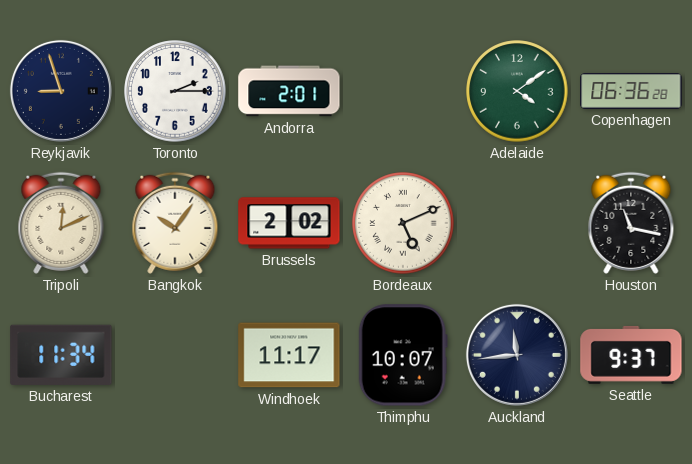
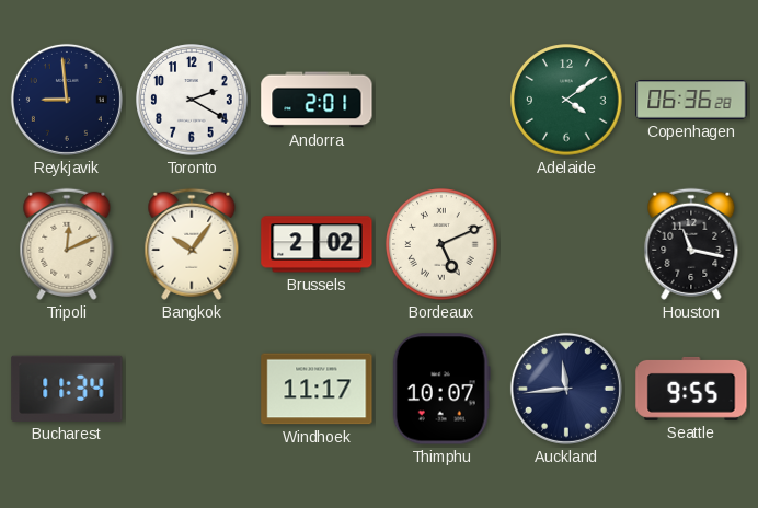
Reykjavik: 8:57 -> 8:59
Toronto: 2:15 -> 2:20
Seattle: 9:37 -> 9:55
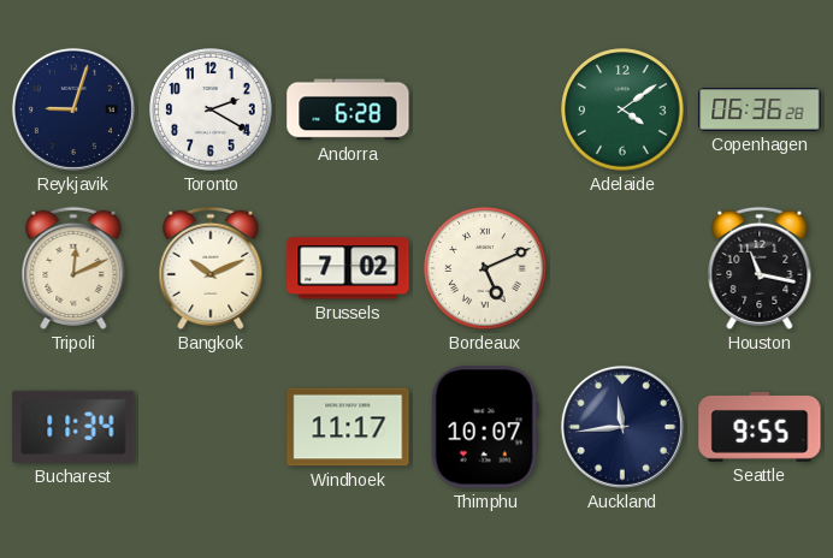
Reykjavik: 8:59 -> 9:03
Andorra: 2:01 -> 6:28
Bangkok: 10:06 -> 10:11
Brussels: 2:02 -> 7:02
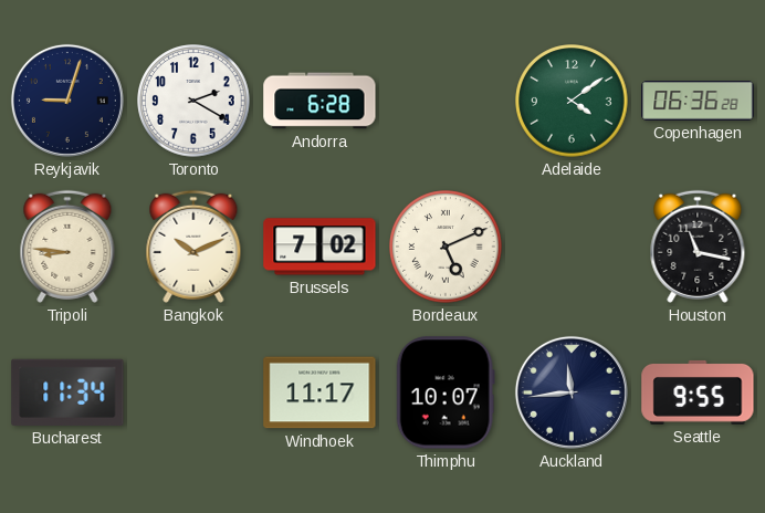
Tripoli: 12:11 -> 8:46
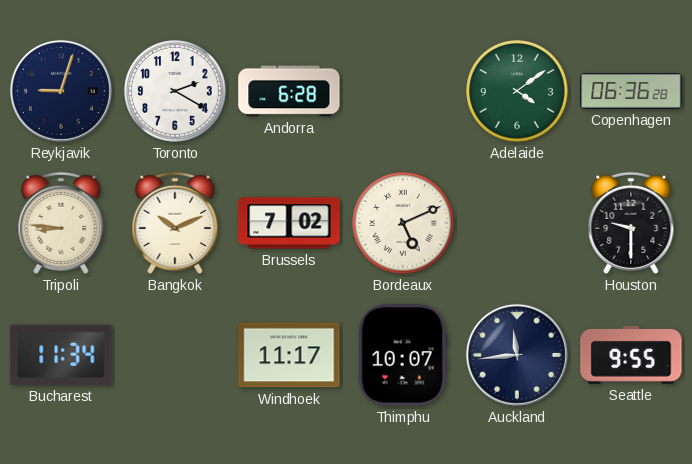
Houston: 11:17 -> 9:30
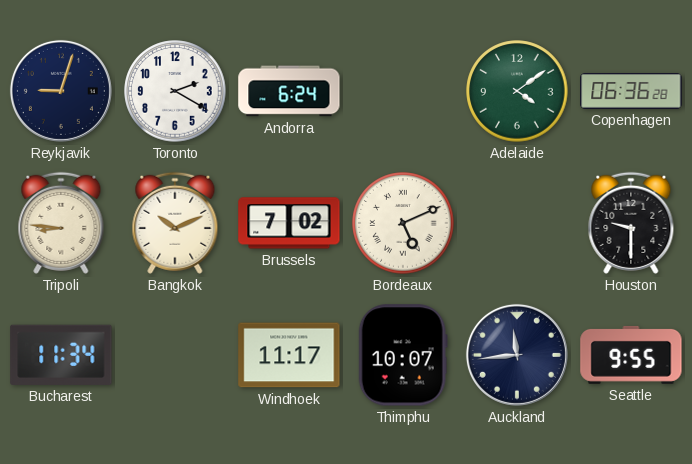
Andorra: 6:28 -> 6:24
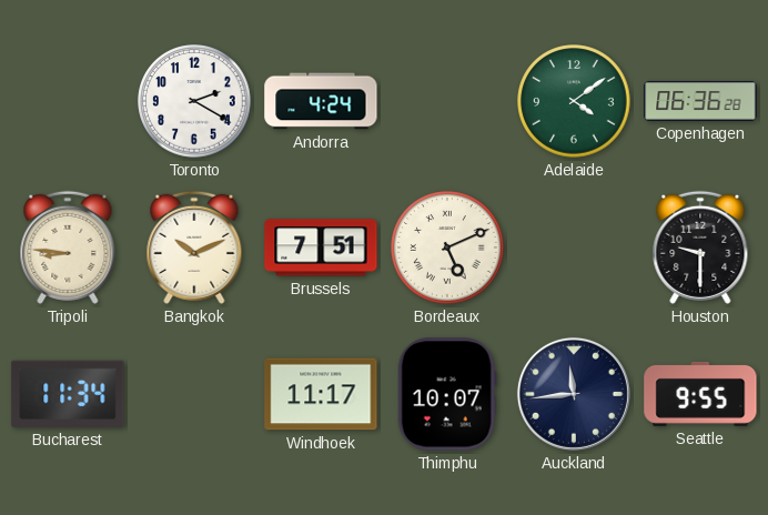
Reykjavik: 9:03 -> none
Andorra: 6:24 -> 4:24
Brussels: 7:02 -> 7:51
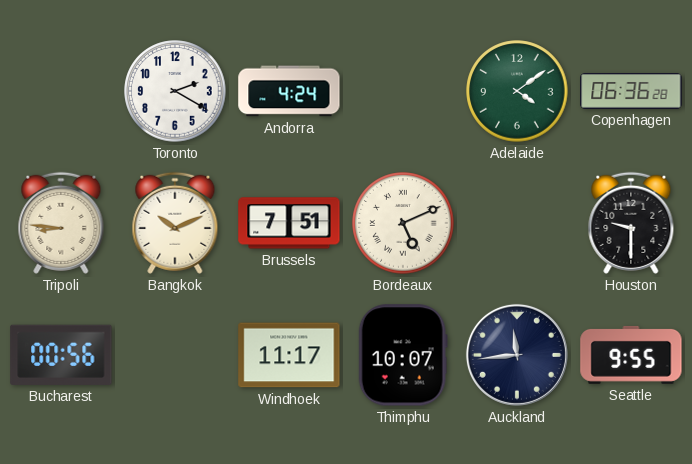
Bucharest: 11:34 -> 00:56
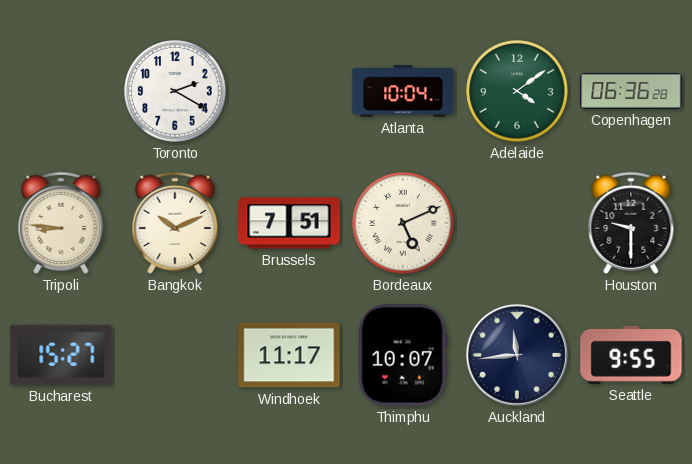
Andorra: 4:24 -> none
Atlanta: none -> 10:04
Bucharest: 00:56 -> 15:27
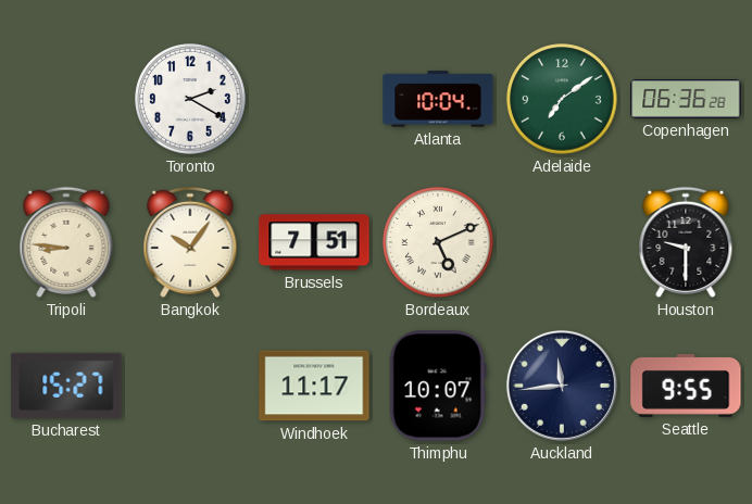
Adelaide: 4:09 -> 7:09
Bangkok: 10:11 -> 10:06
